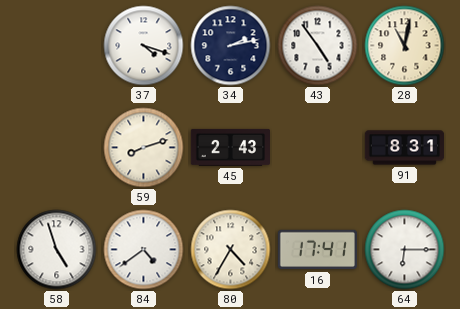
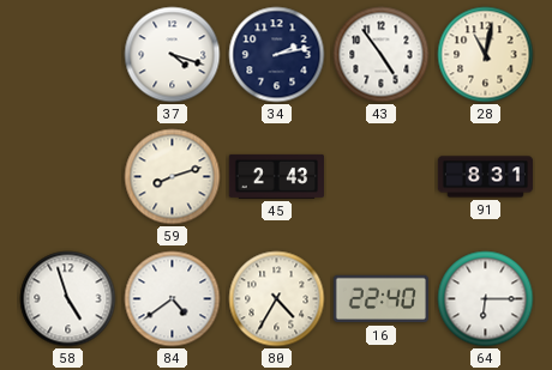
16: 17:41 -> 22:40
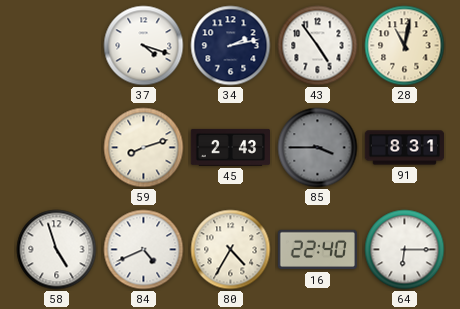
85: none -> 3:45
84: 4:39 -> 4:41
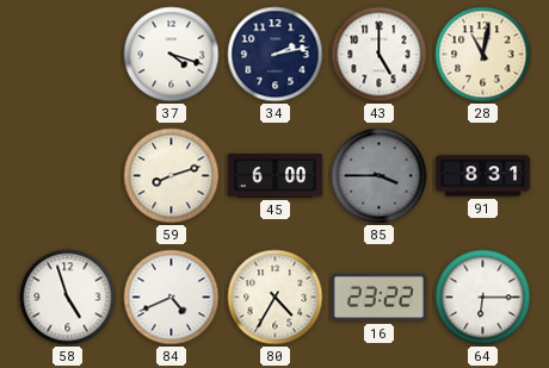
43: 4:54 -> 5:00
45: 2:43 -> 6:00
16: 22:40 -> 23:22
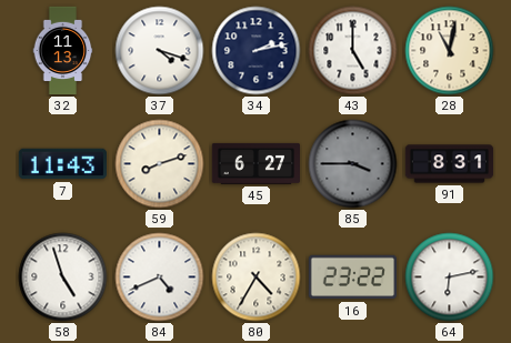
32: none -> 11:13
7: none -> 11:43
45: 6:00 -> 6:27
64: 6:15 -> 6:13
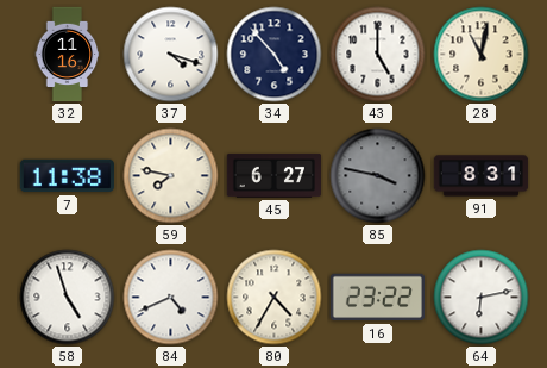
32: 11:13 -> 11:16
34: 2:13 -> 4:53
7: 11:43 -> 11:38
59: 8:12 -> 7:47
85: 3:45 -> 3:47
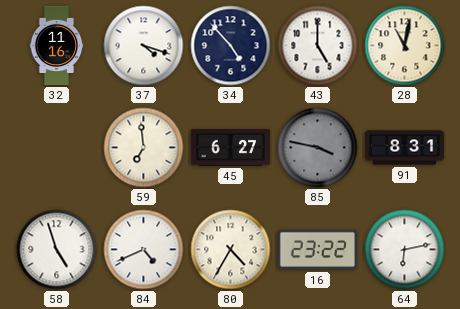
7: 11:38 -> none
59: 7:47 -> 6:59
